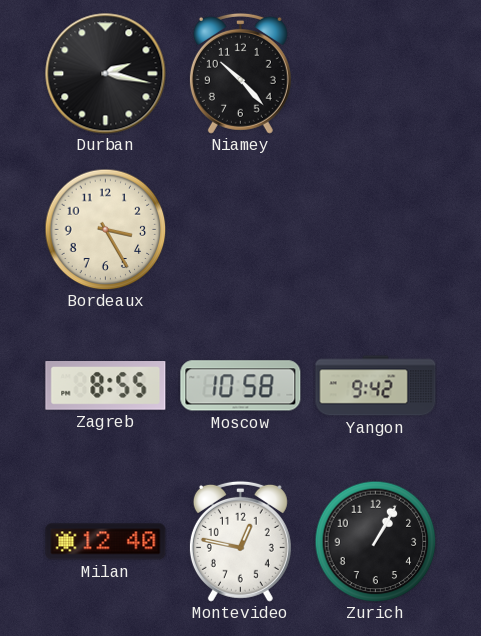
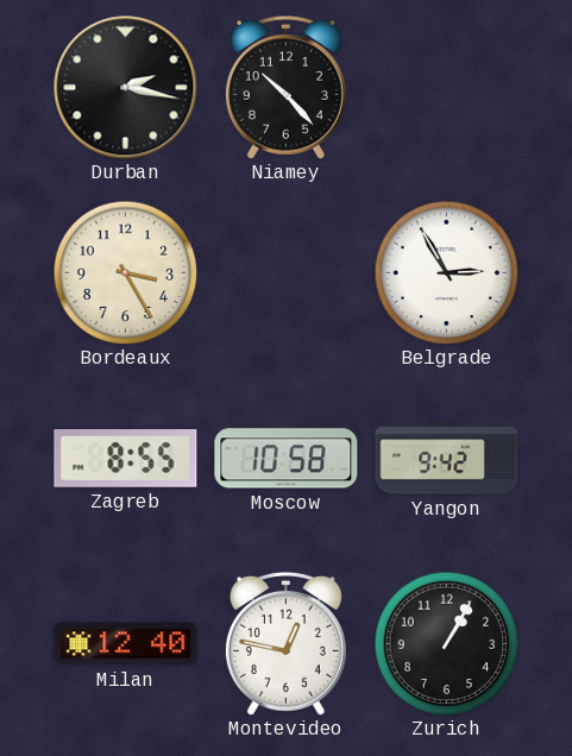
Belgrade: none -> 2:55
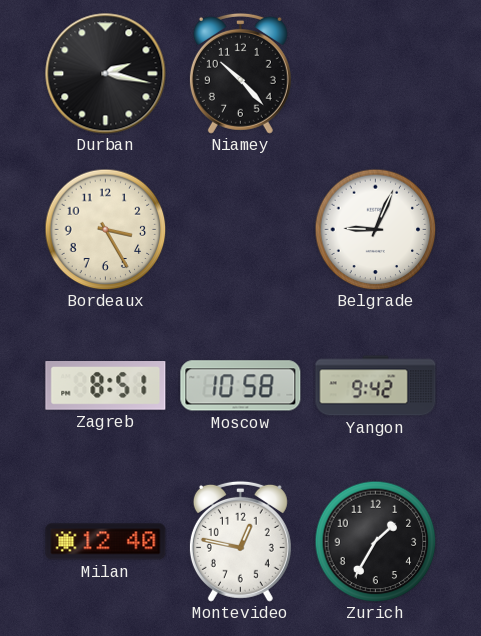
Belgrade: 2:55 -> 9:04
Zagreb: 8:55 -> 8:51
Zurich: 1:05 -> 1:35
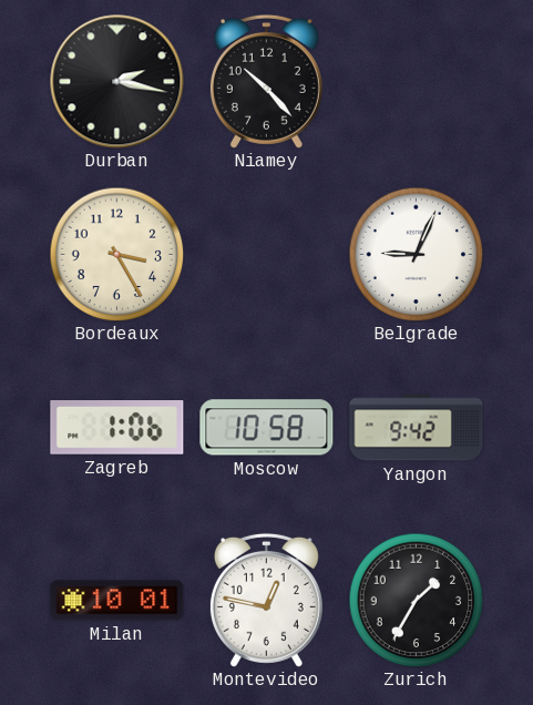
Zagreb: 8:51 -> 1:06
Milan: 12:40 -> 10:01
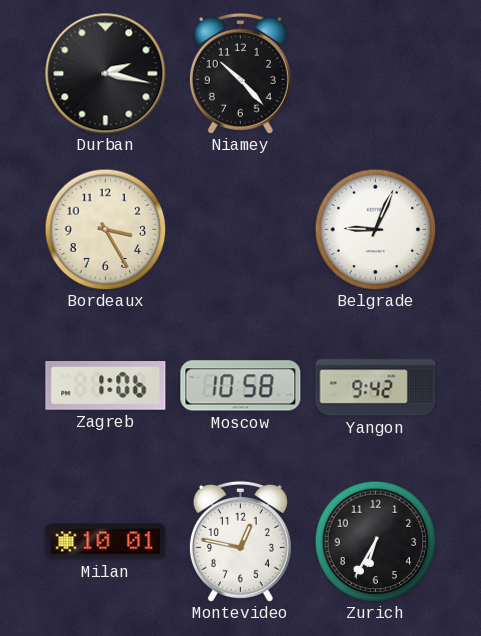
Zurich: 1:35 -> 6:35
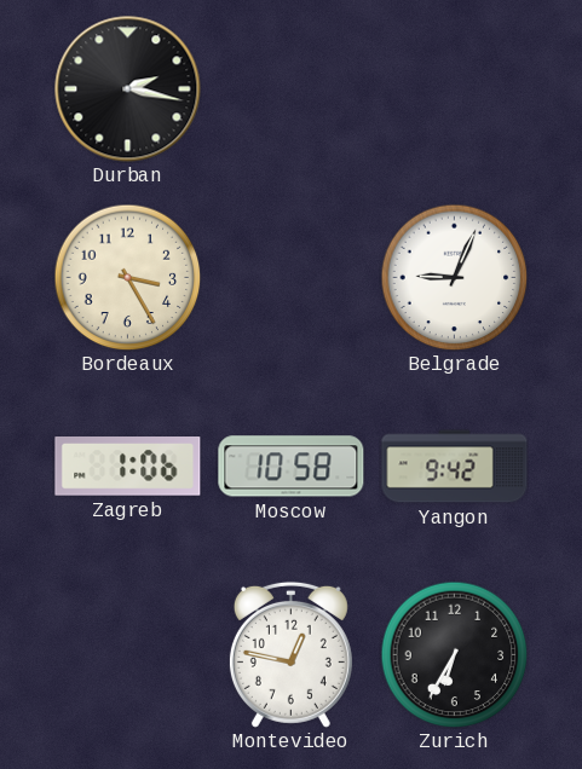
Niamey: 10:23 -> none
Milan: 10:01 -> none
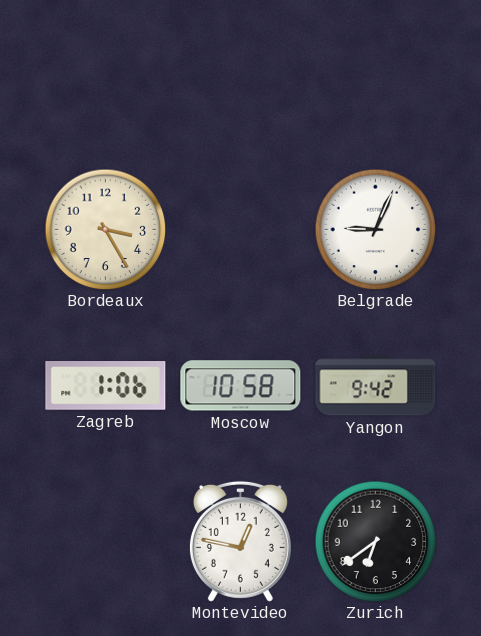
Durban: 2:17 -> none
Zurich: 6:35 -> 6:39
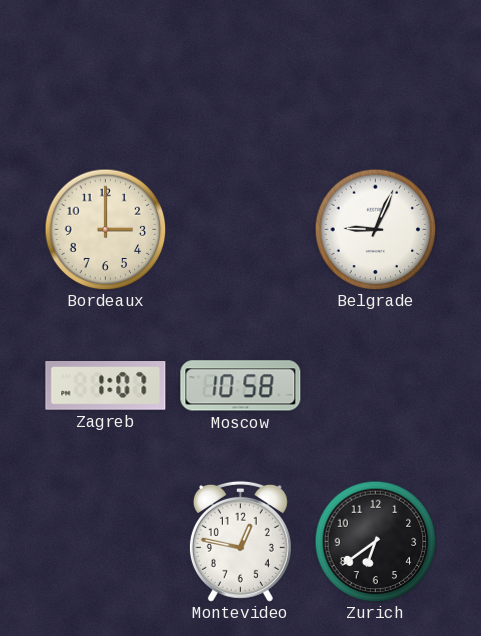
Bordeaux: 3:25 -> 3:00
Zagreb: 1:06 -> 1:07
Yangon: 9:42 -> none
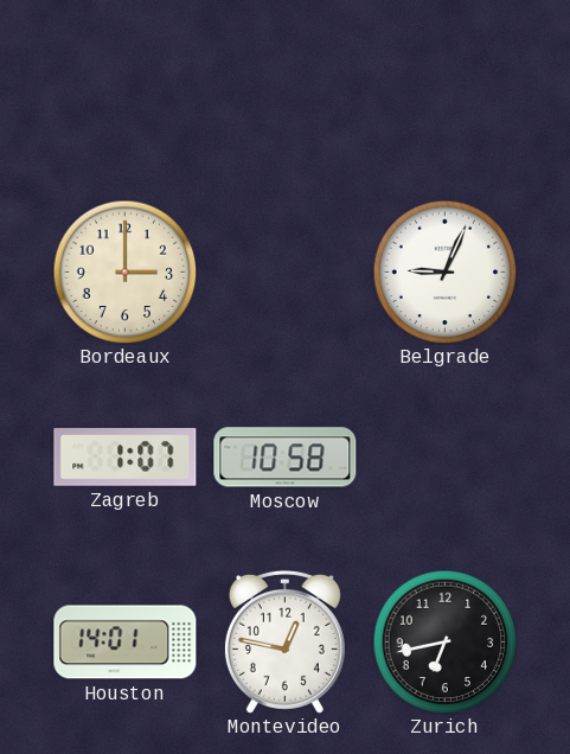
Houston: none -> 14:01
Zurich: 6:39 -> 6:43
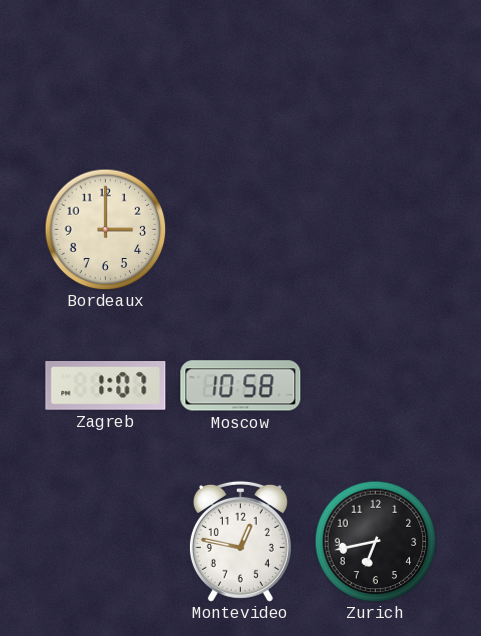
Belgrade: 9:04 -> none
Houston: 14:01 -> none
